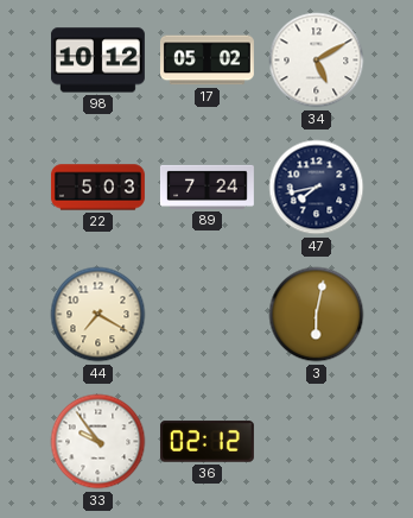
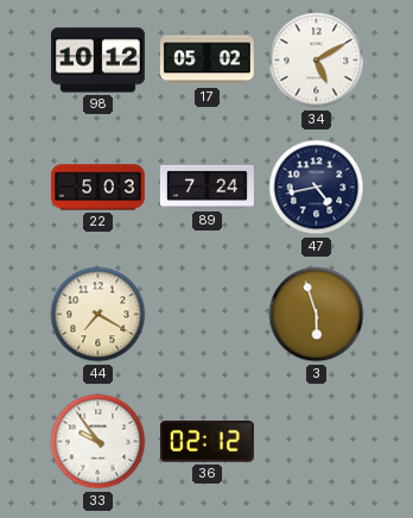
47: 7:43 -> 4:43
3: 6:02 -> 5:57
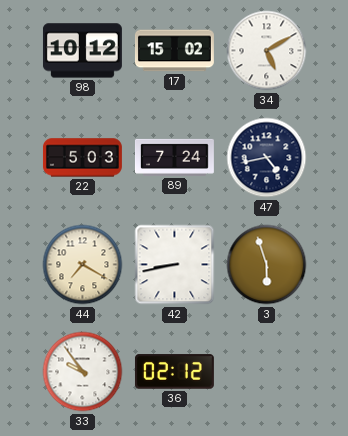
17: 05:02 -> 15:02
42: none -> 8:43
